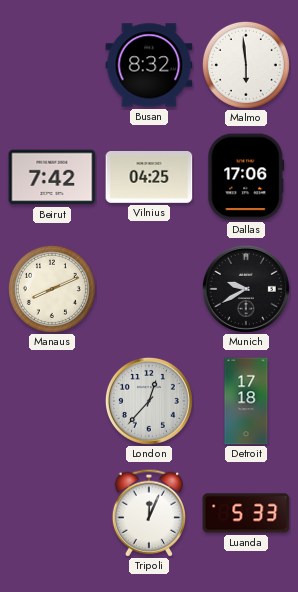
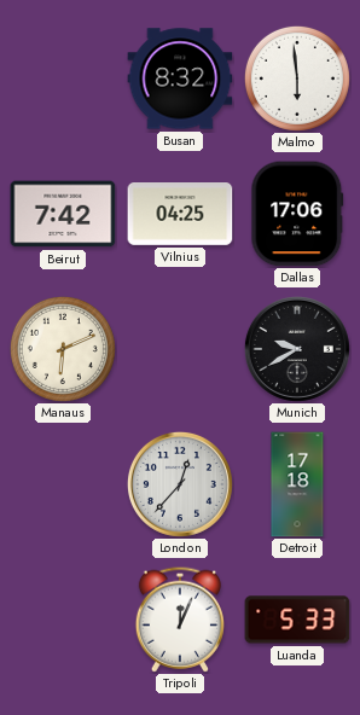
Manaus: 8:11 -> 6:11
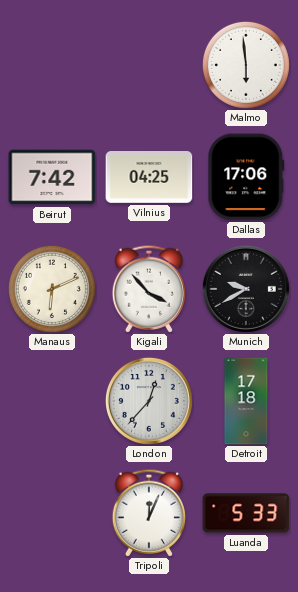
Busan: 8:32 -> none
Kigali: none -> 3:53
